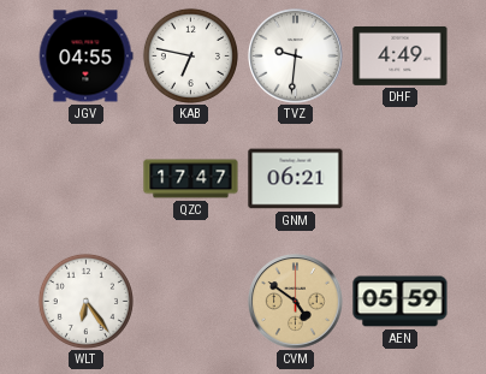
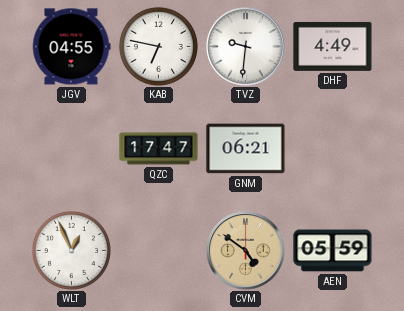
WLT: 6:24 -> 12:56
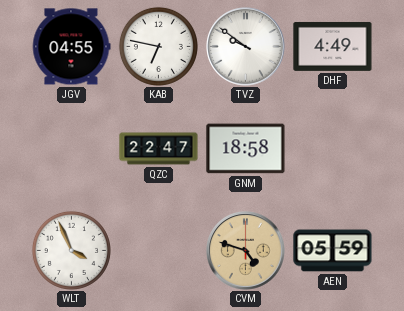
TVZ: 9:31 -> 9:51
QZC: 17:47 -> 22:47
GNM: 06:21 -> 18:58
WLT: 12:56 -> 3:56
CVM: 4:51 -> 4:48
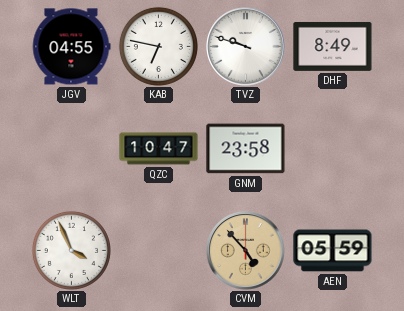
TVZ: 9:51 -> 9:48
DHF: 4:49 -> 8:49
QZC: 22:47 -> 10:47
GNM: 18:58 -> 23:58
CVM: 4:48 -> 4:53
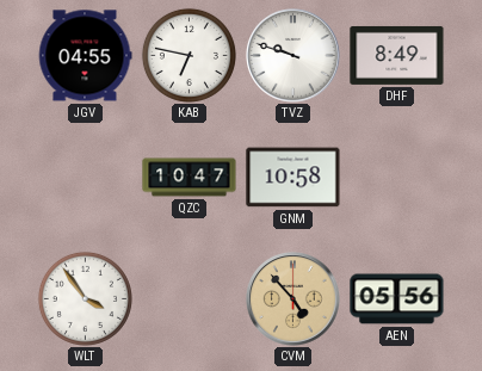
GNM: 23:58 -> 10:58
WLT: 3:56 -> 3:54
AEN: 05:59 -> 05:56
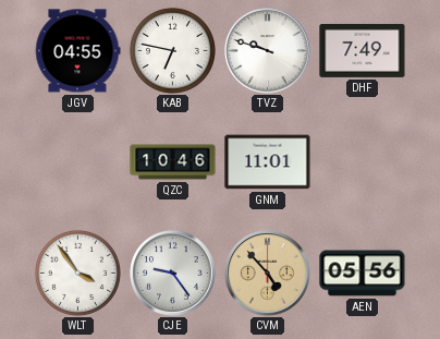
DHF: 8:49 -> 7:49
QZC: 10:47 -> 10:46
GNM: 10:58 -> 11:01
CJE: none -> 9:24
